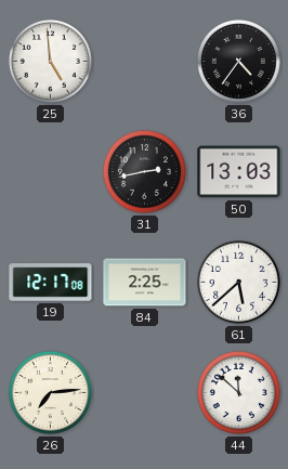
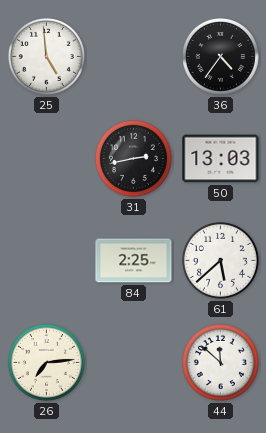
19: 12:17 -> none
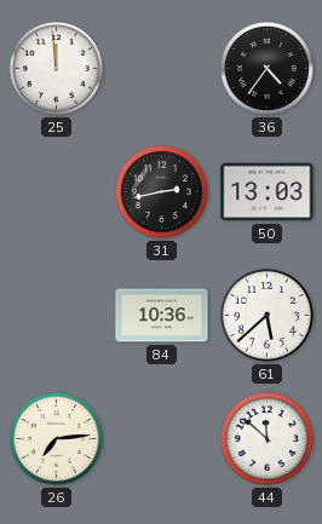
25: 4:59 -> 11:59
84: 2:25 -> 10:36
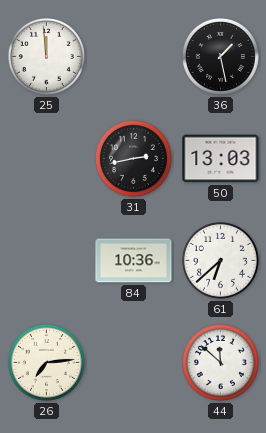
36: 4:36 -> 1:28
61: 5:38 -> 6:38
